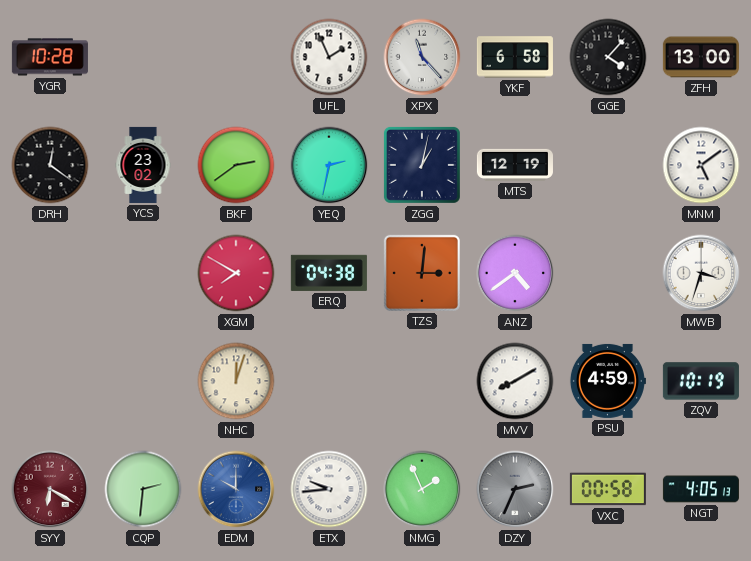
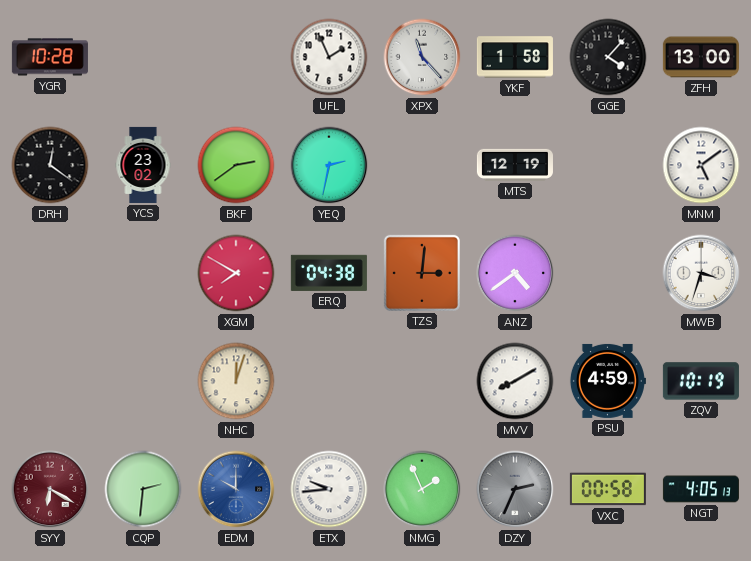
YKF: 6:58 -> 1:58
ZGG: 1:02 -> none
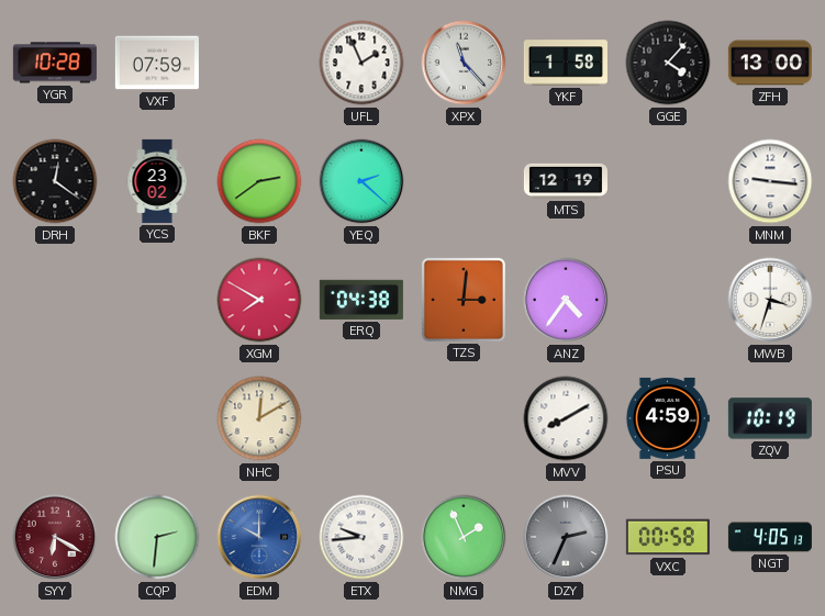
VXF: none -> 07:59
YEQ: 2:32 -> 2:22
MNM: 5:09 -> 9:16
ANZ: 4:39 -> 4:36
NHC: 12:03 -> 12:10
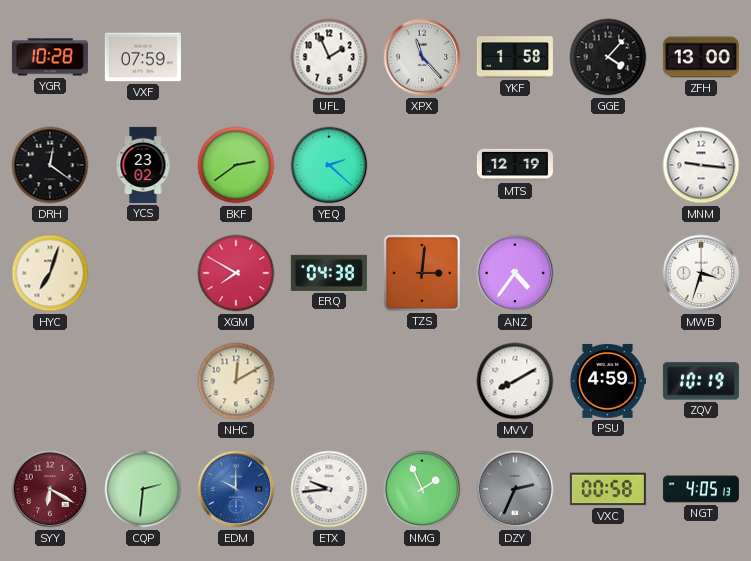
HYC: none -> 7:03
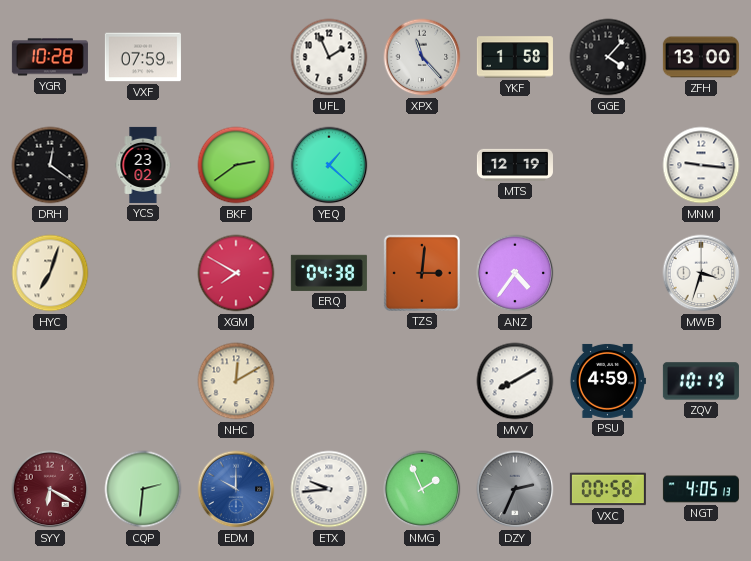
YEQ: 2:22 -> 1:22
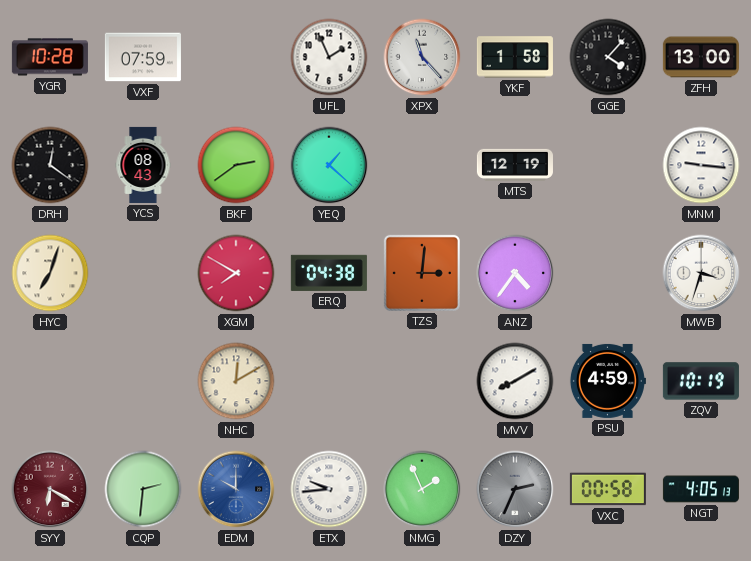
YCS: 23:02 -> 08:43
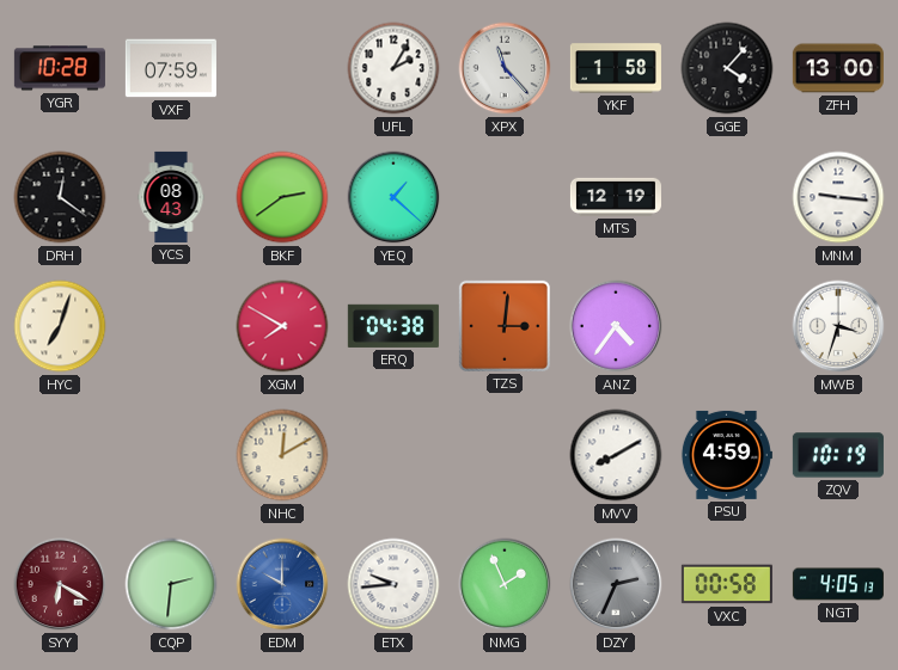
UFL: 1:56 -> 2:05
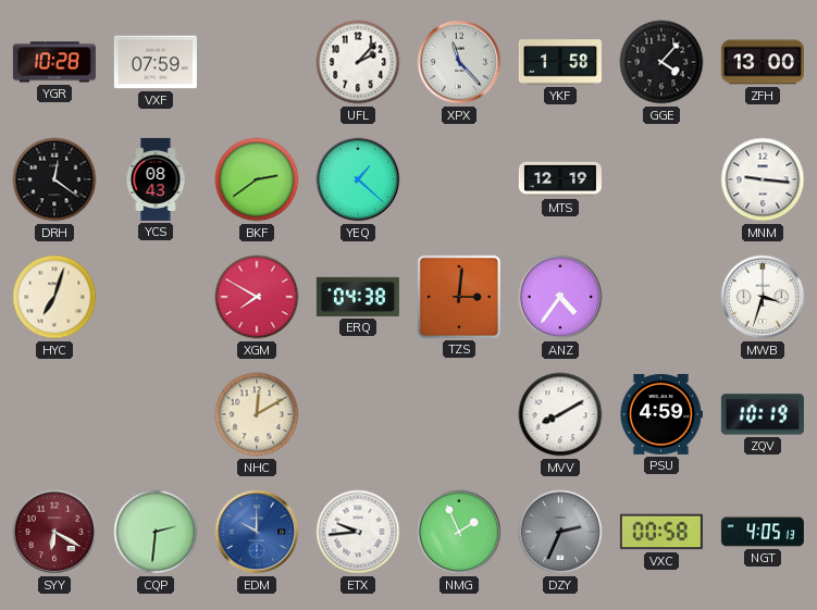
UFL: 2:05 -> 2:07
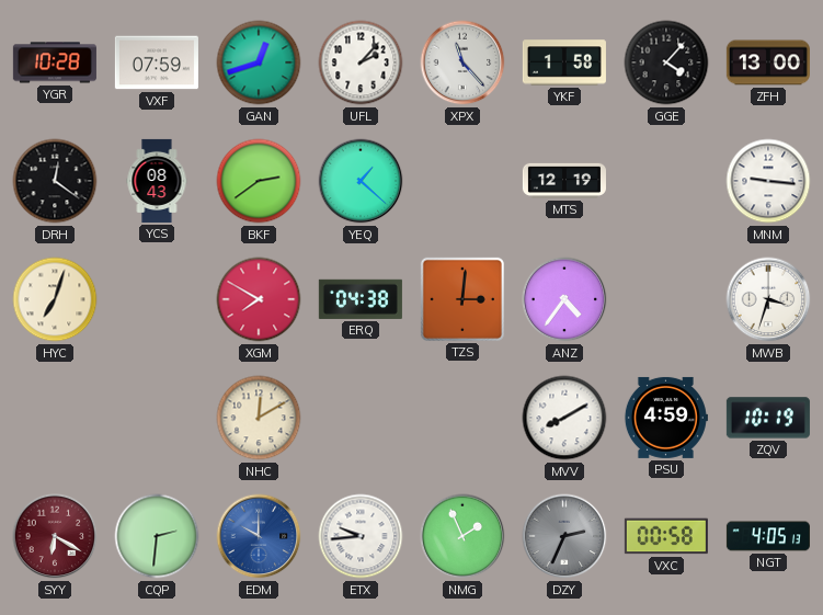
GAN: none -> 12:42
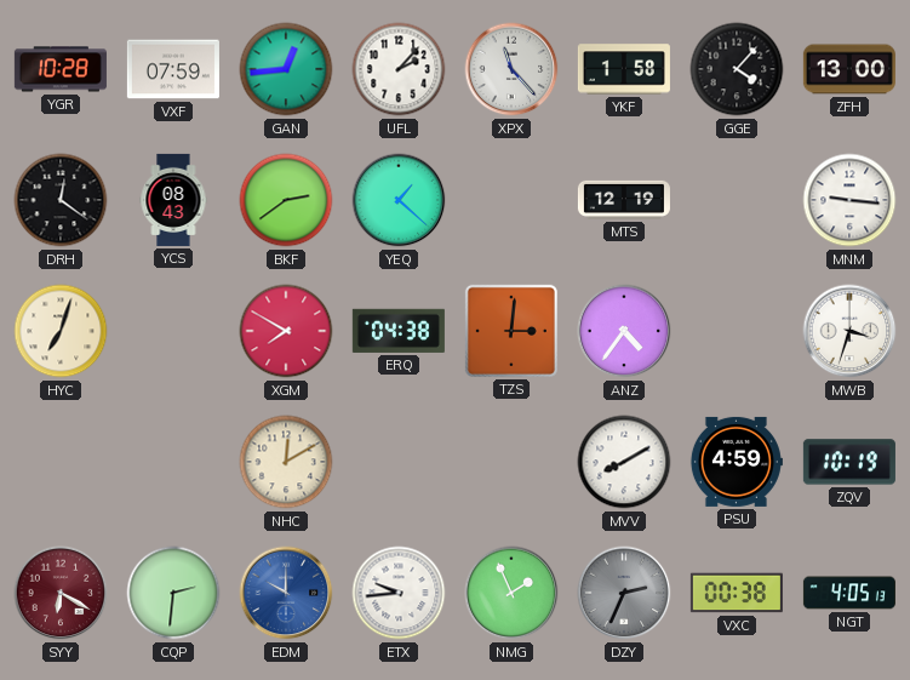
GAN: 12:42 -> 12:44
VXC: 00:58 -> 00:38
